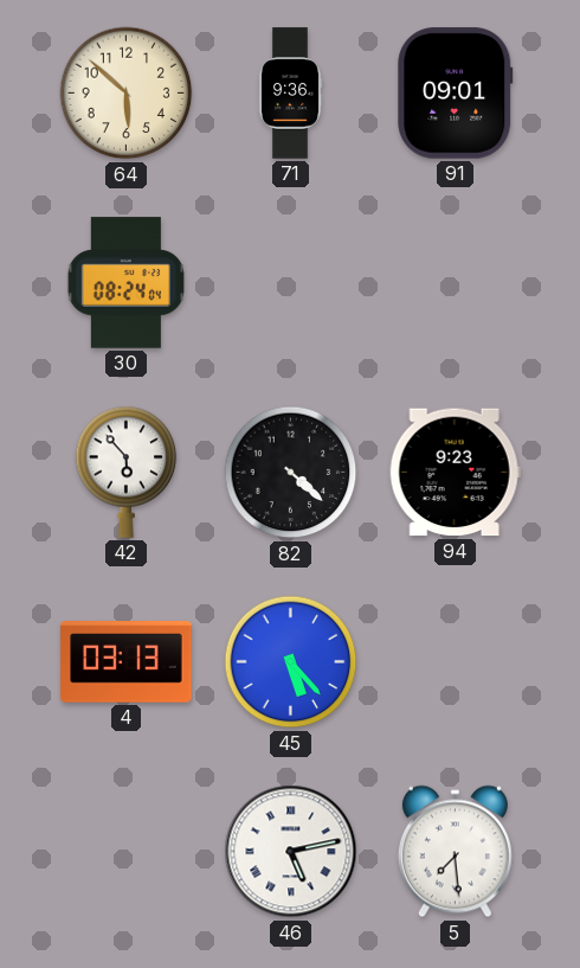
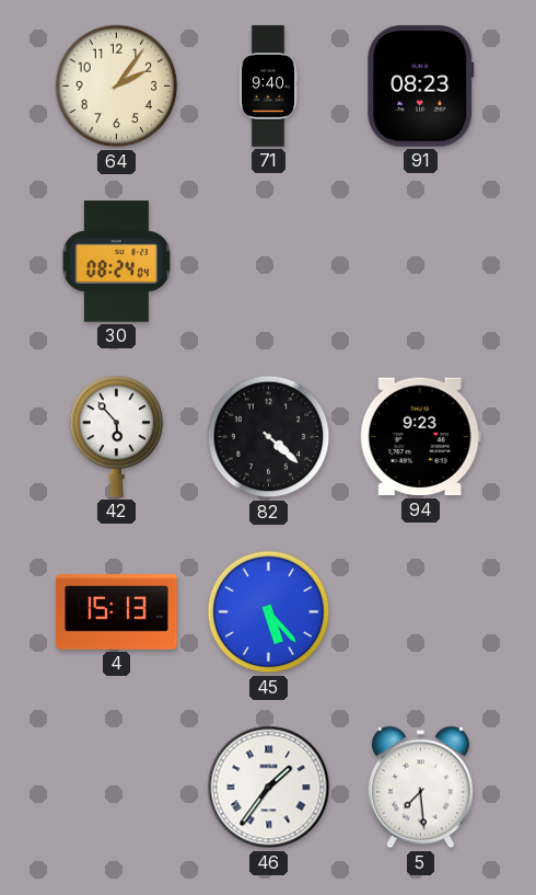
64: 5:52 -> 2:06
71: 9:36 -> 9:40
91: 09:01 -> 08:23
4: 03:13 -> 15:13
46: 5:13 -> 1:36
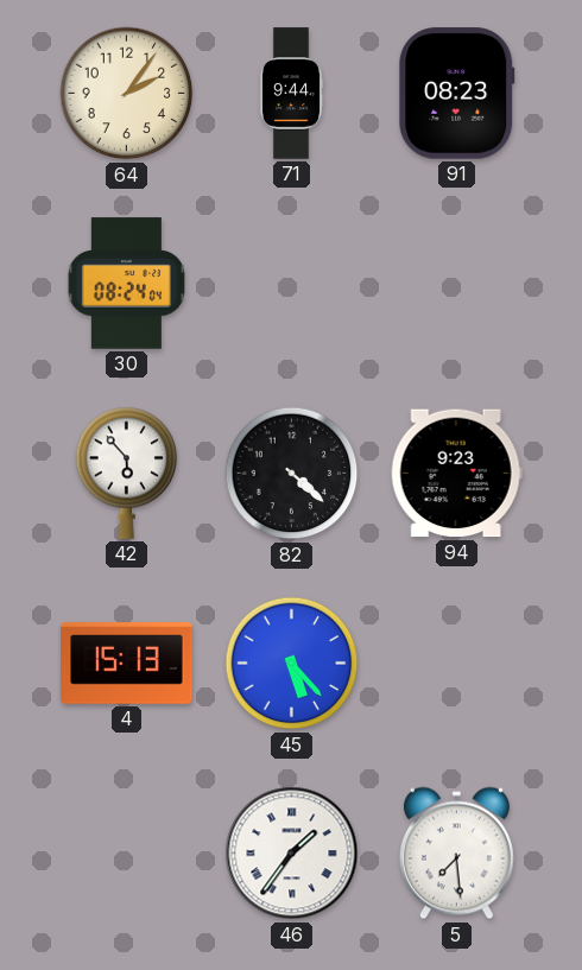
71: 9:40 -> 9:44
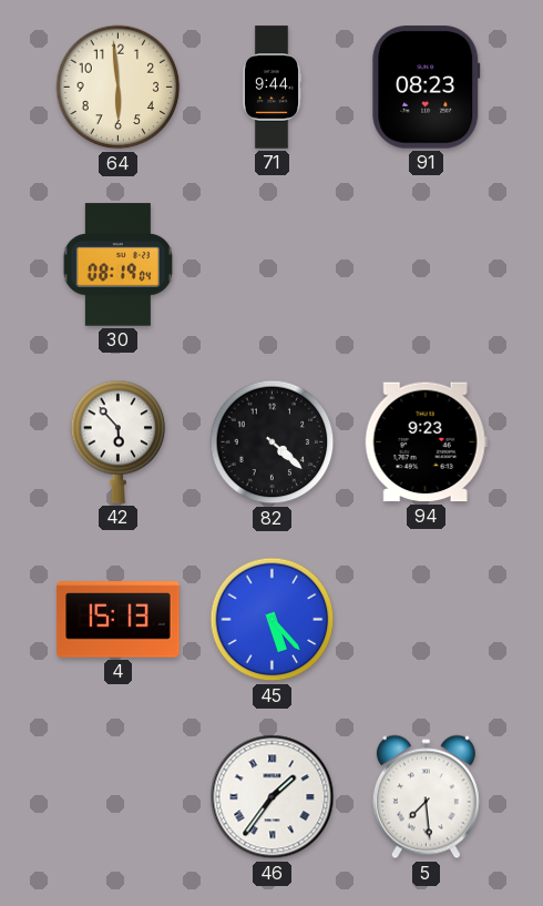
64: 2:06 -> 5:59
30: 08:24 -> 08:19
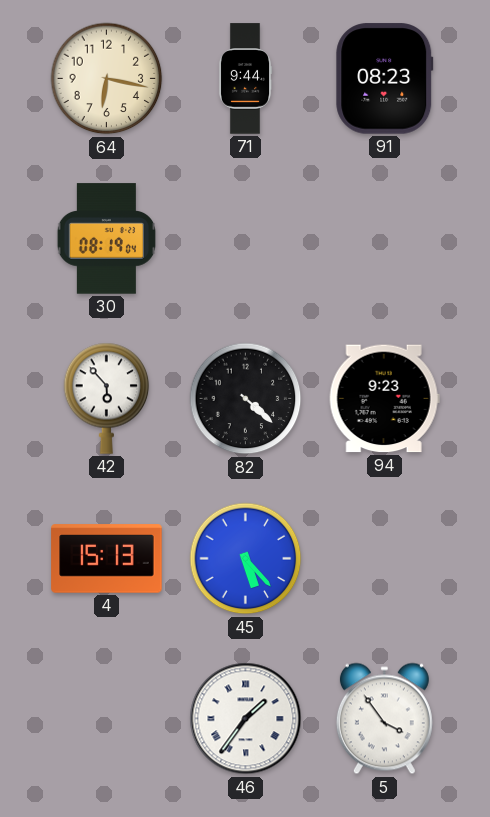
64: 5:59 -> 6:17
5: 7:29 -> 3:54
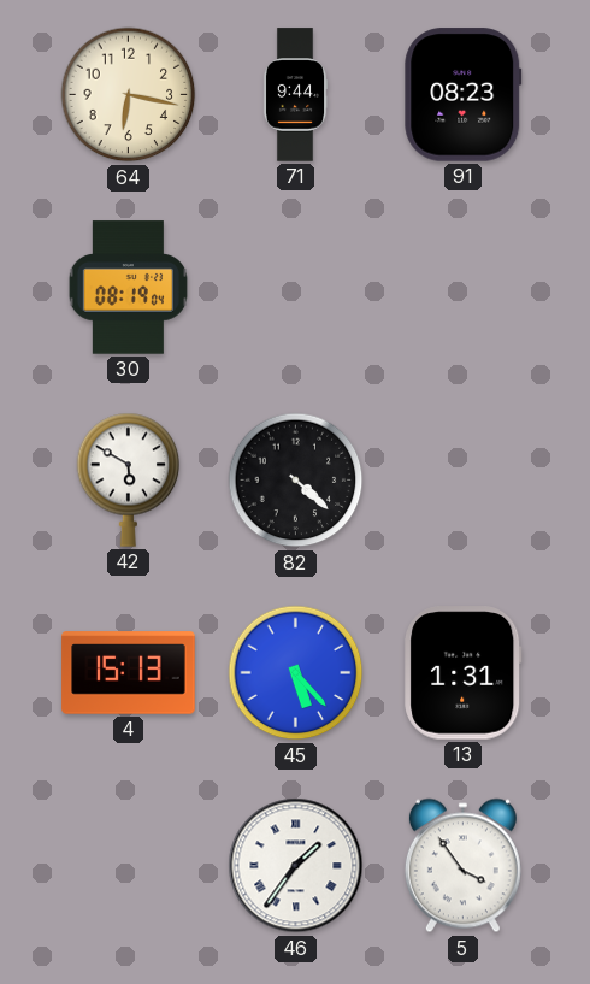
42: 5:53 -> 5:50
94: 9:23 -> none
13: none -> 1:31
